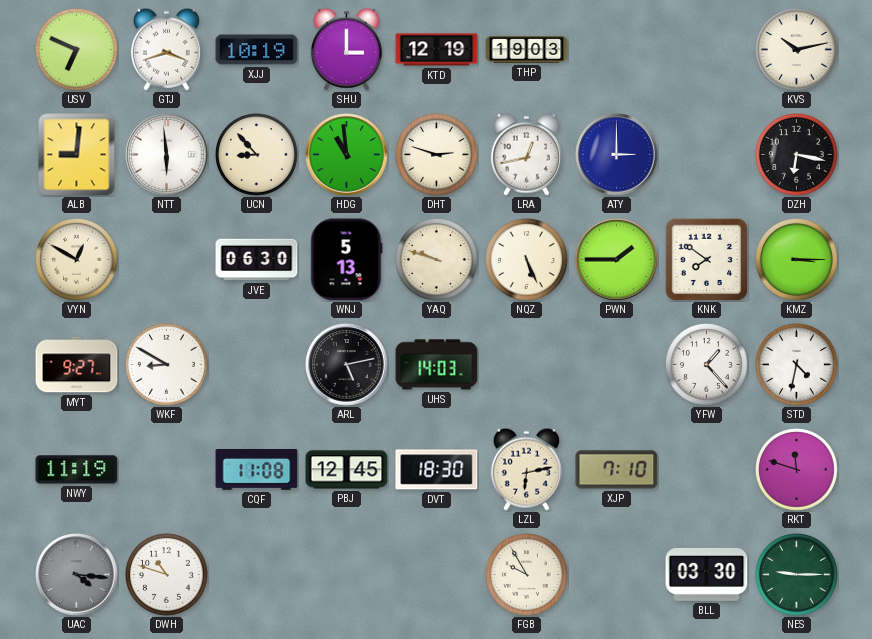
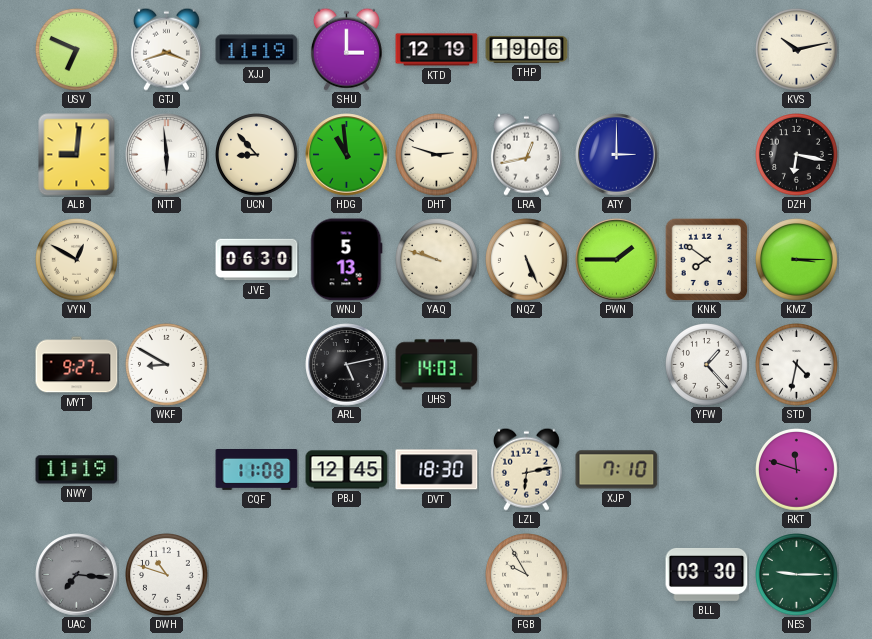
XJJ: 10:19 -> 11:19
THP: 19:03 -> 19:06
UAC: 4:16 -> 7:16
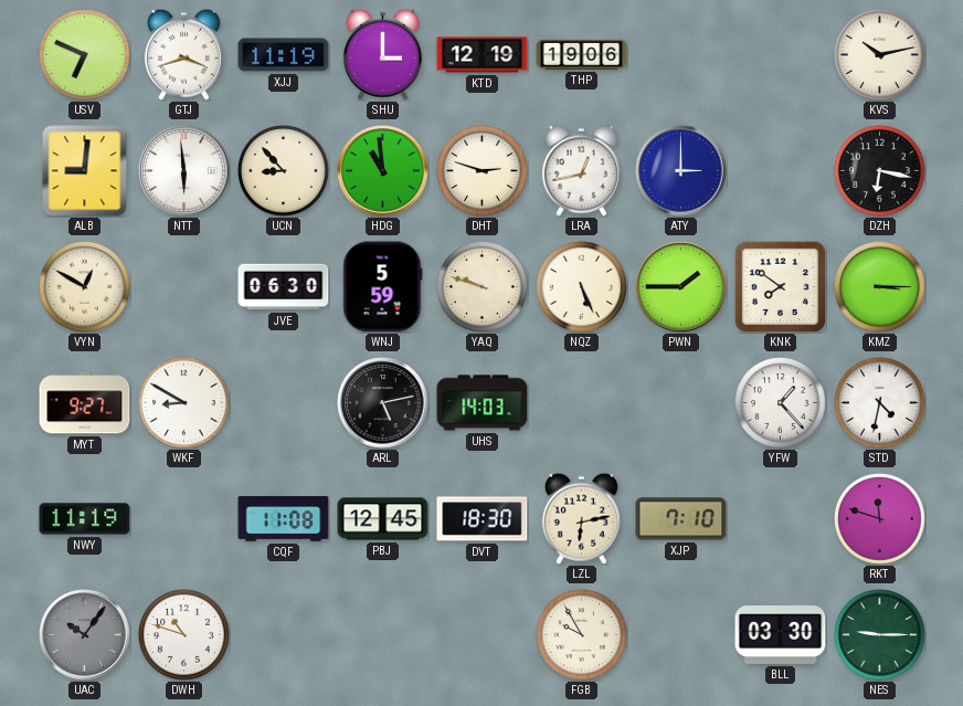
WNJ: 5:13 -> 5:59
UAC: 7:16 -> 10:06
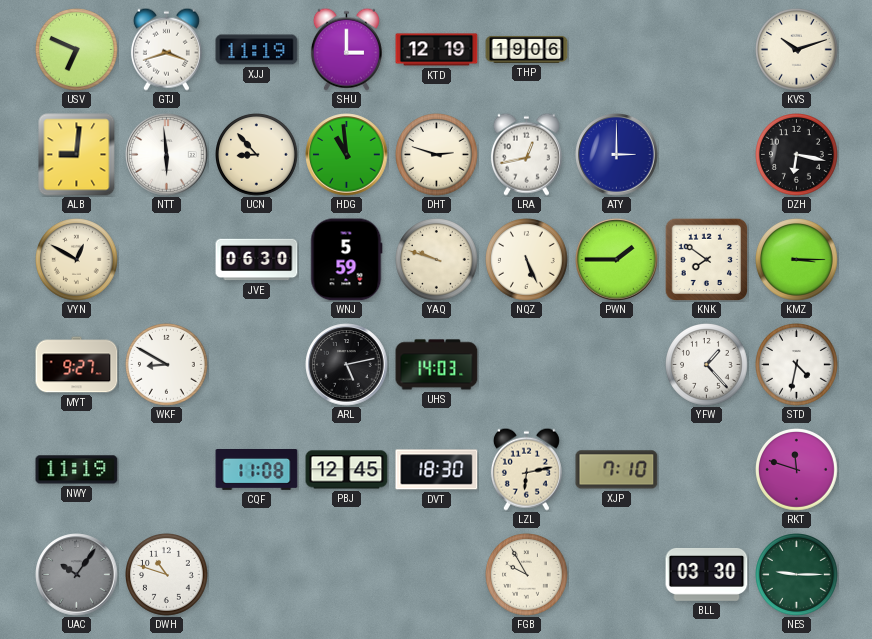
KVS: 10:13 -> 10:12
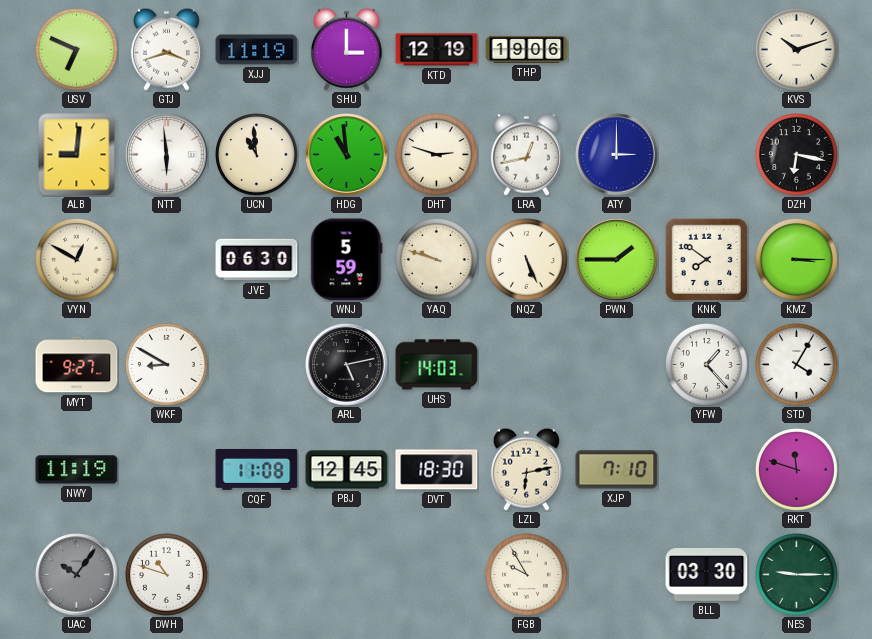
UCN: 8:53 -> 10:59
STD: 4:32 -> 4:05
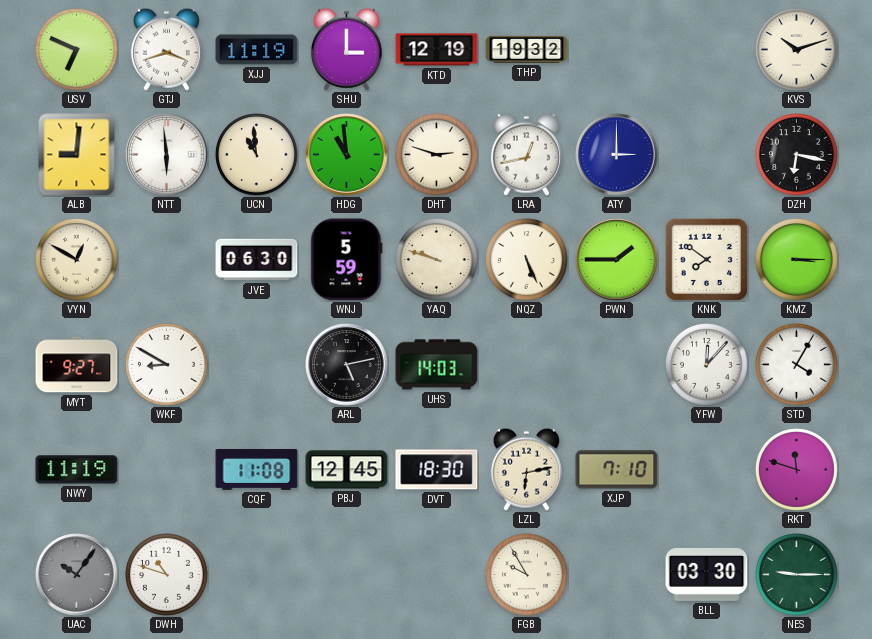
THP: 19:06 -> 19:32
YFW: 1:23 -> 12:07
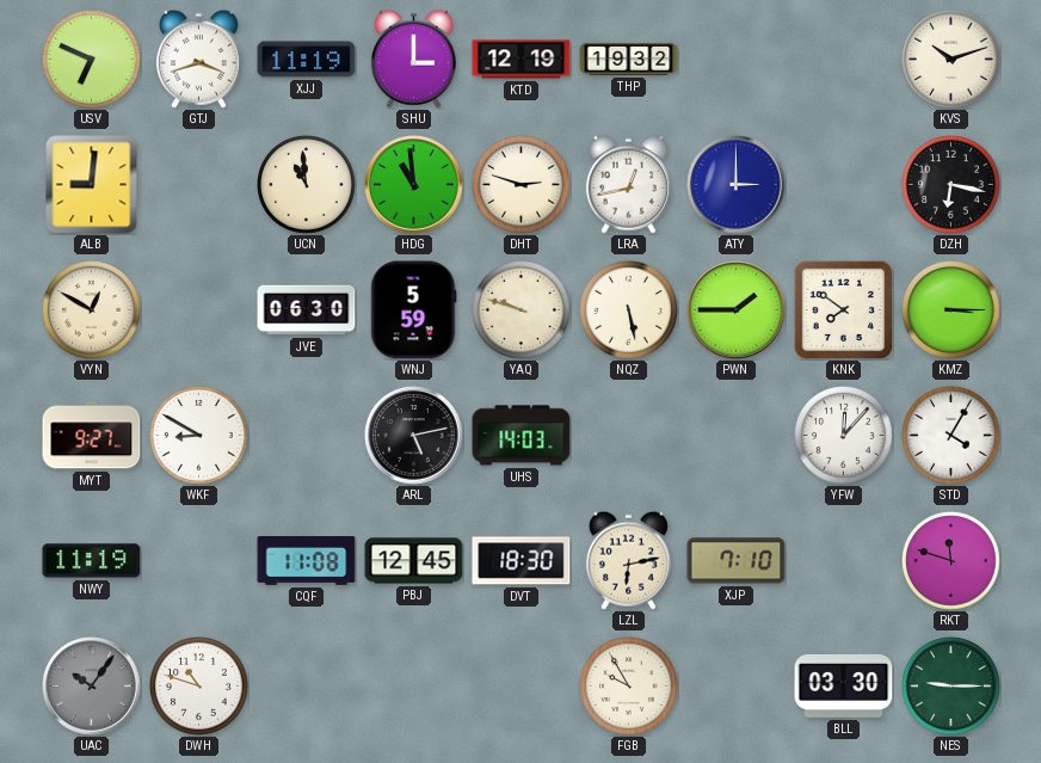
NTT: 5:59 -> none
NQZ: 5:26 -> 5:28
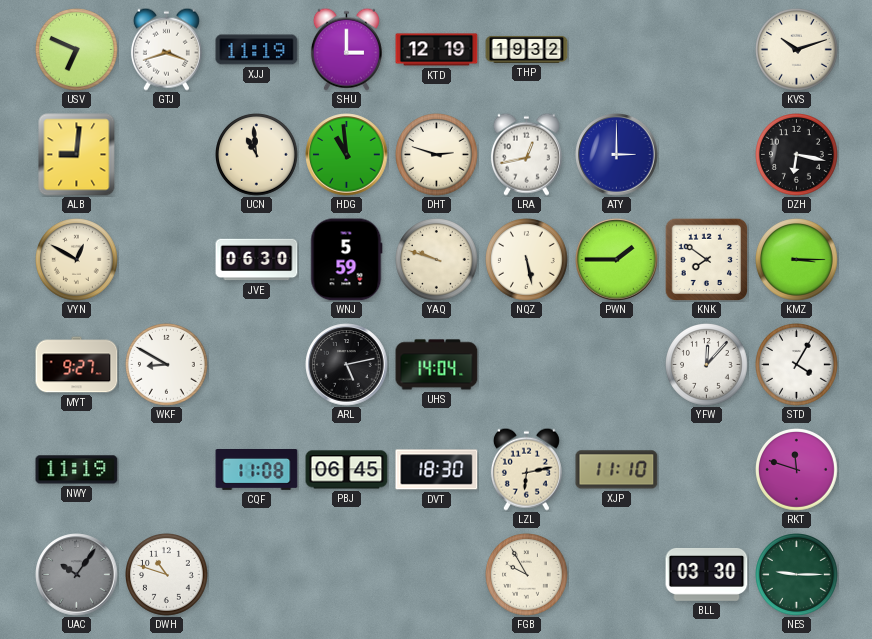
UHS: 14:03 -> 14:04
PBJ: 12:45 -> 06:45
XJP: 7:10 -> 11:10
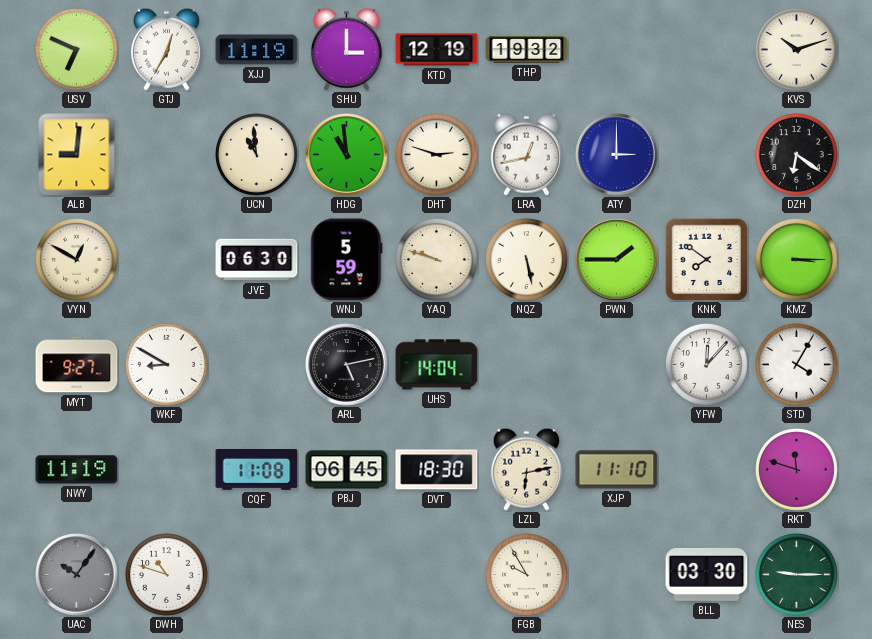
GTJ: 3:42 -> 12:35
DZH: 6:17 -> 6:21
